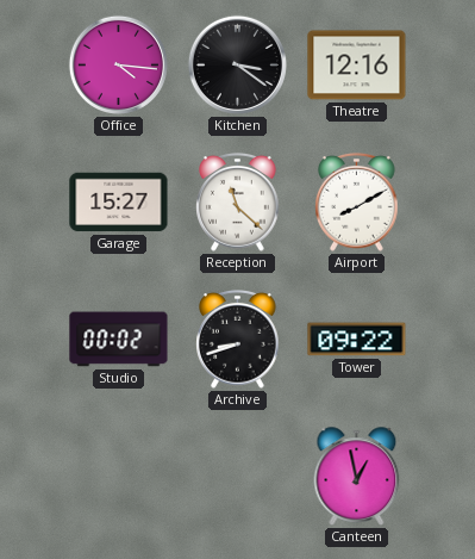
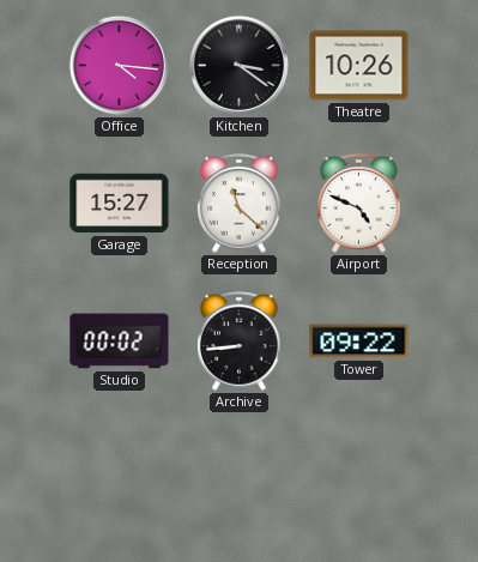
Theatre: 12:16 -> 10:26
Airport: 8:10 -> 4:49
Archive: 8:42 -> 8:44
Canteen: 12:58 -> none
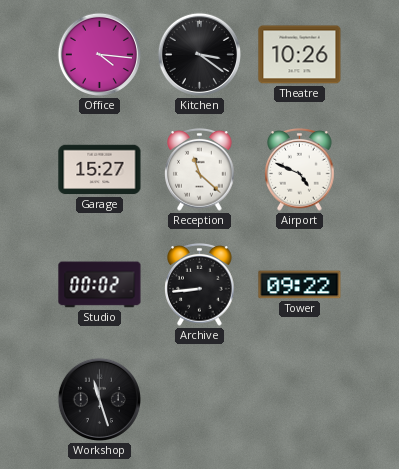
Workshop: none -> 11:27
